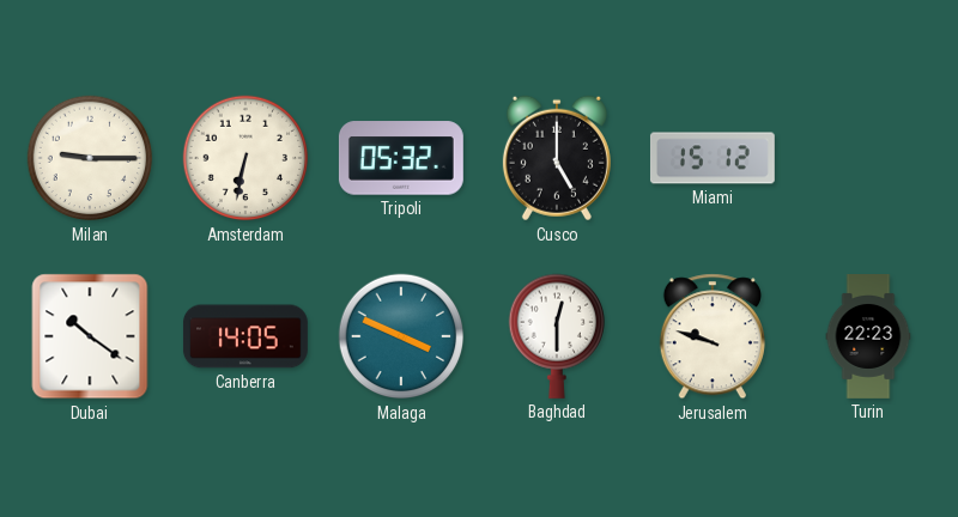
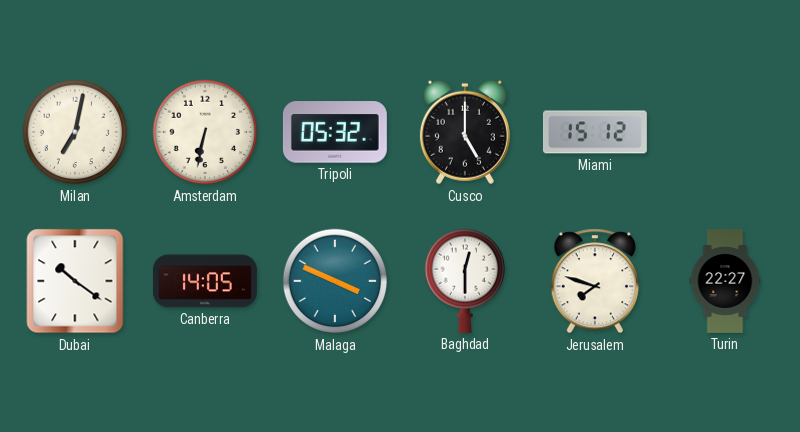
Milan: 9:15 -> 7:02
Jerusalem: 9:48 -> 7:48
Turin: 22:23 -> 22:27
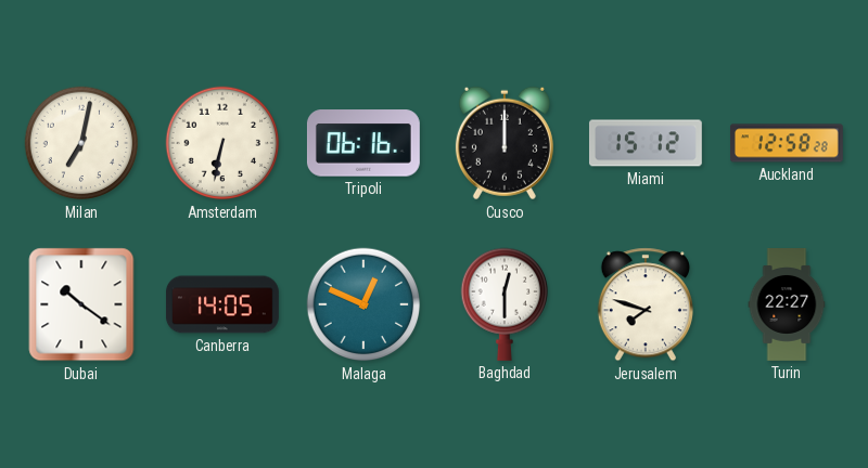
Tripoli: 05:32 -> 06:16
Cusco: 5:00 -> 12:00
Auckland: none -> 12:58
Malaga: 3:49 -> 12:49
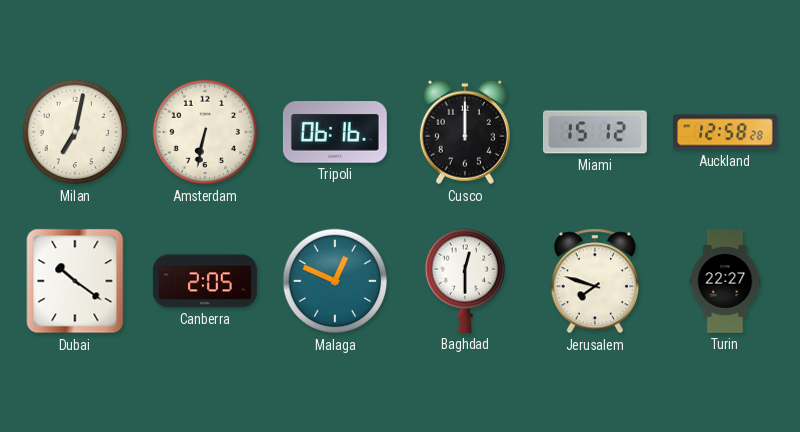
Canberra: 14:05 -> 2:05
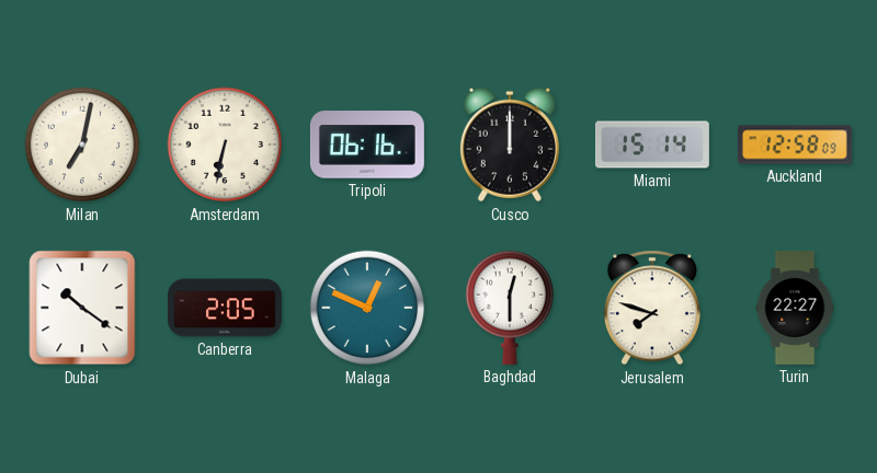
Miami: 15:12 -> 15:14
Auckland: 12:58:28 -> 12:58:09
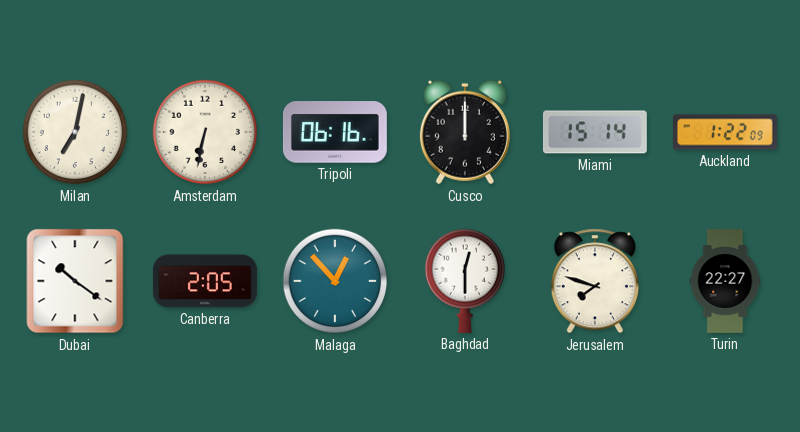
Auckland: 12:58 -> 1:22
Malaga: 12:49 -> 12:53
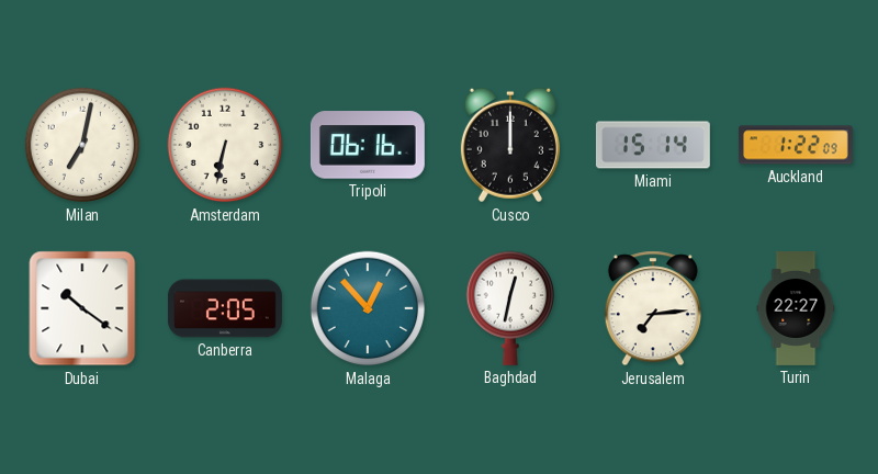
Baghdad: 12:30 -> 12:32
Jerusalem: 7:48 -> 7:14
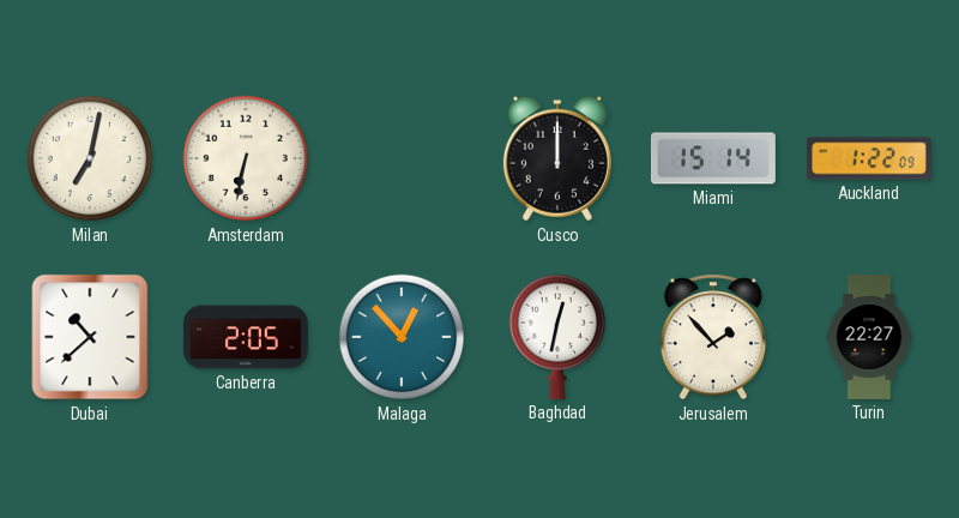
Tripoli: 06:16 -> none
Dubai: 10:21 -> 10:38
Jerusalem: 7:14 -> 1:53
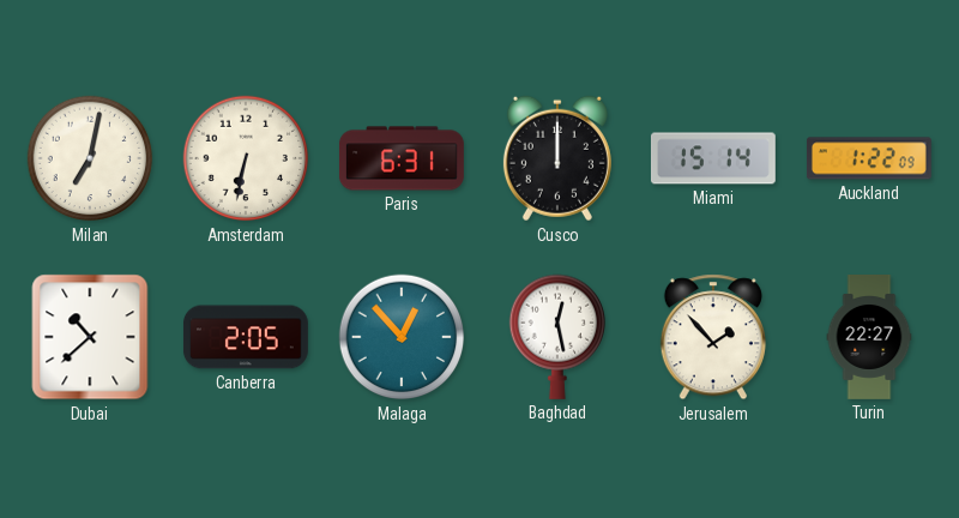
Paris: none -> 6:31
Baghdad: 12:32 -> 12:28
